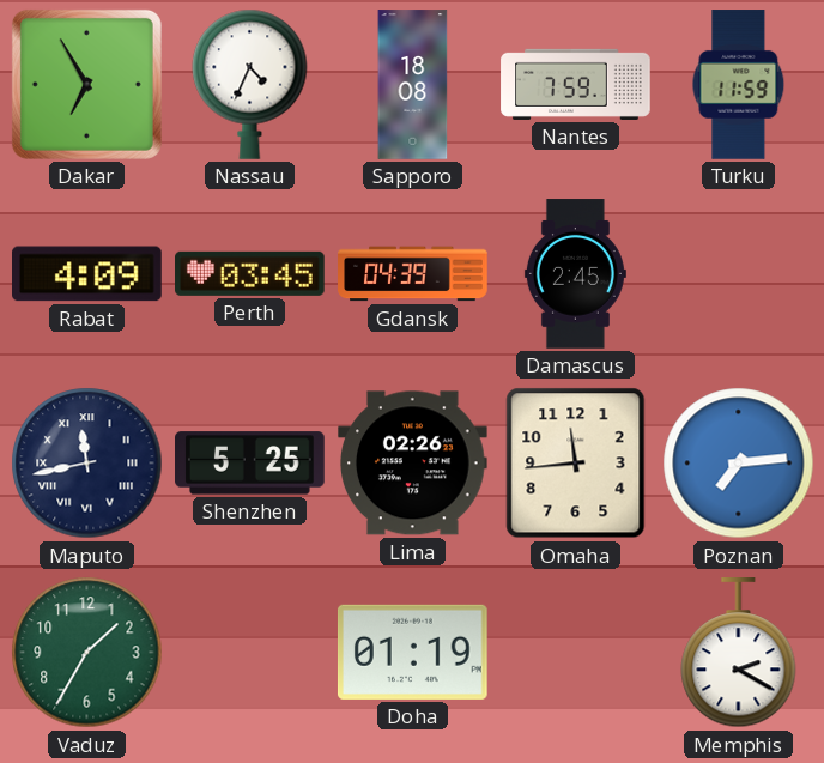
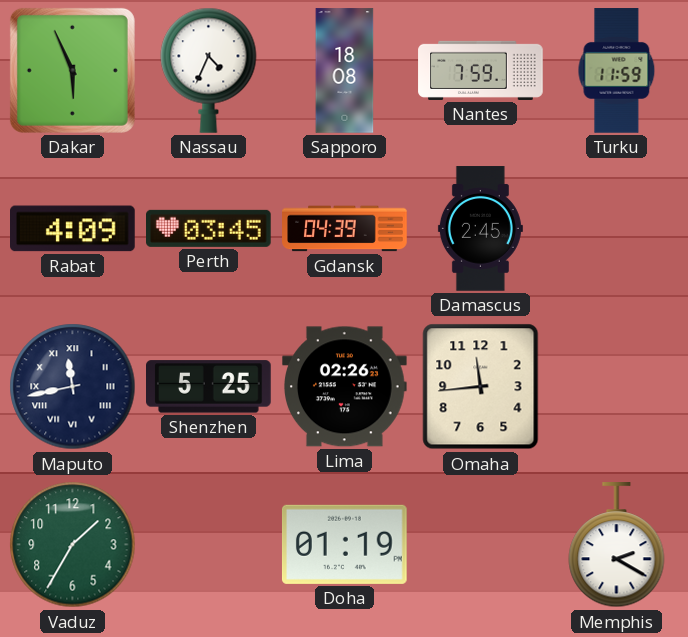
Dakar: 6:55 -> 5:56
Poznan: 7:14 -> none
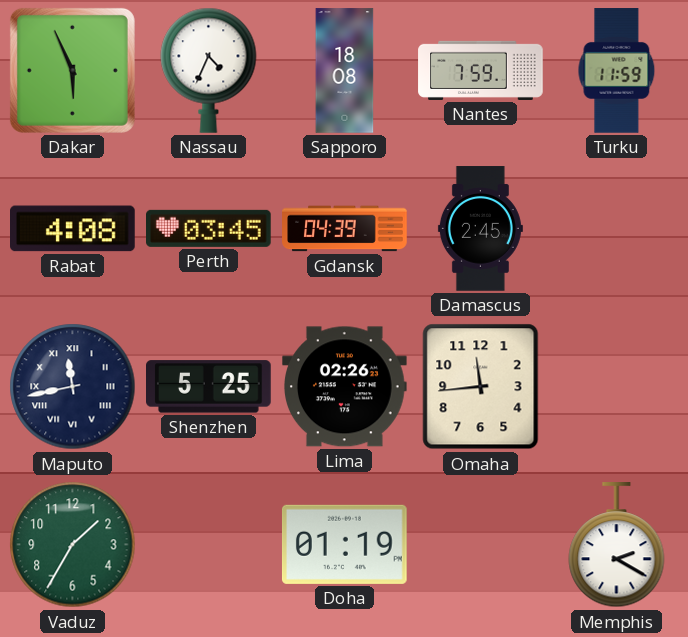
Rabat: 4:09 -> 4:08
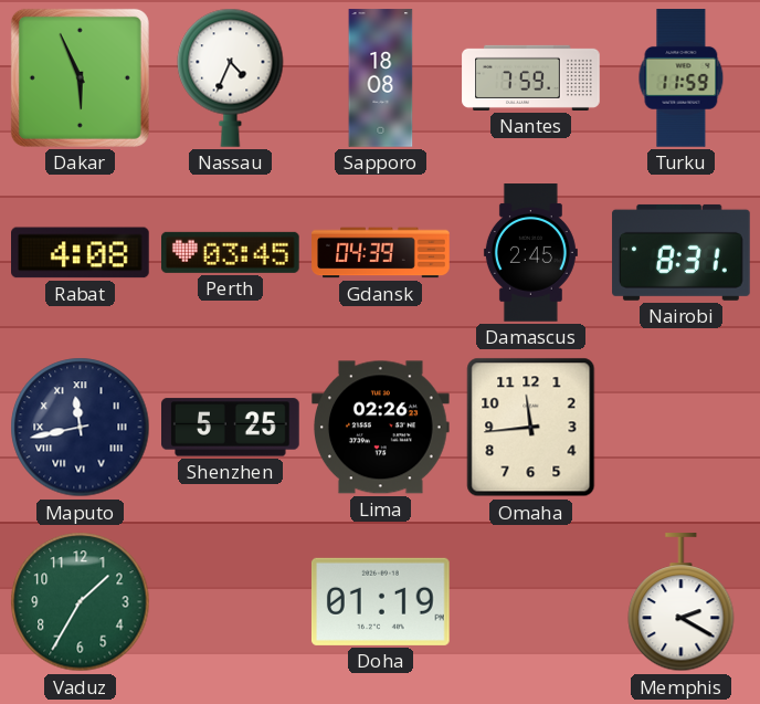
Nairobi: none -> 8:31
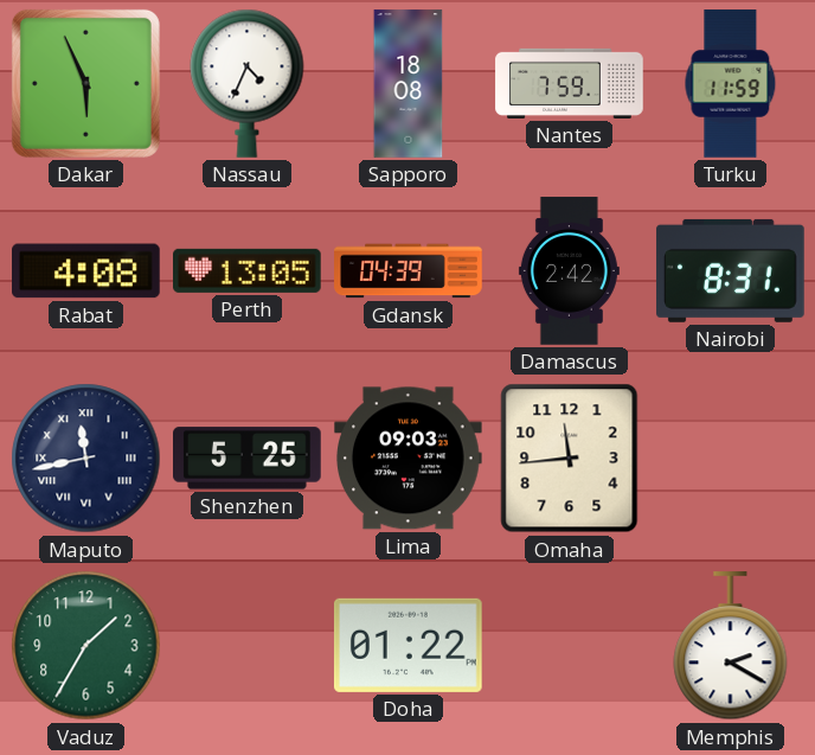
Perth: 03:45 -> 13:05
Damascus: 2:45 -> 2:42
Lima: 02:26 -> 09:03
Doha: 01:19 -> 01:22
